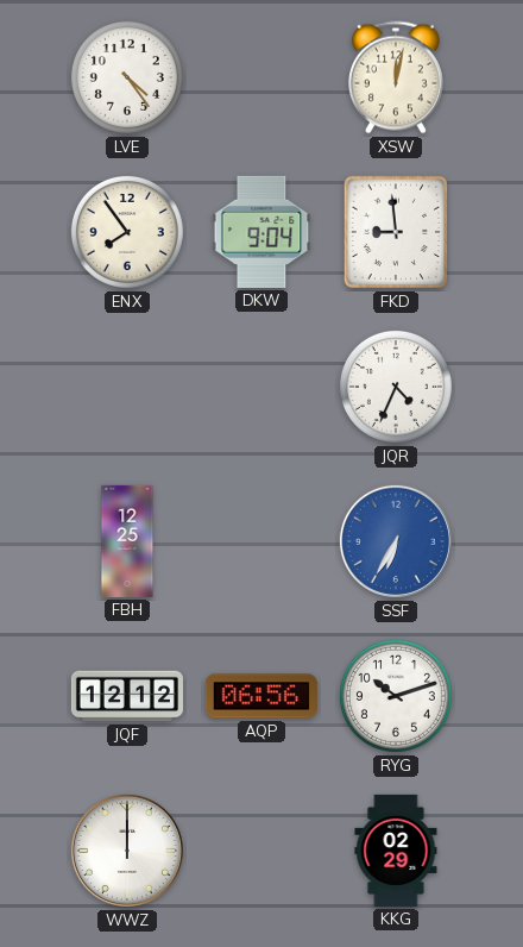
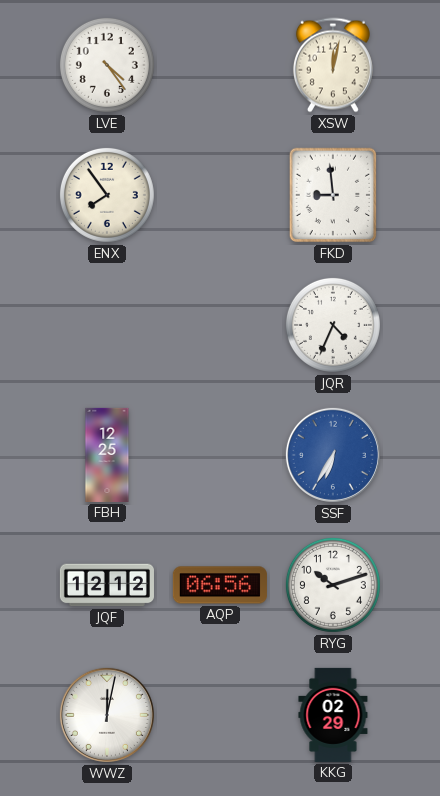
DKW: 9:04 -> none
WWZ: 12:00 -> 12:02
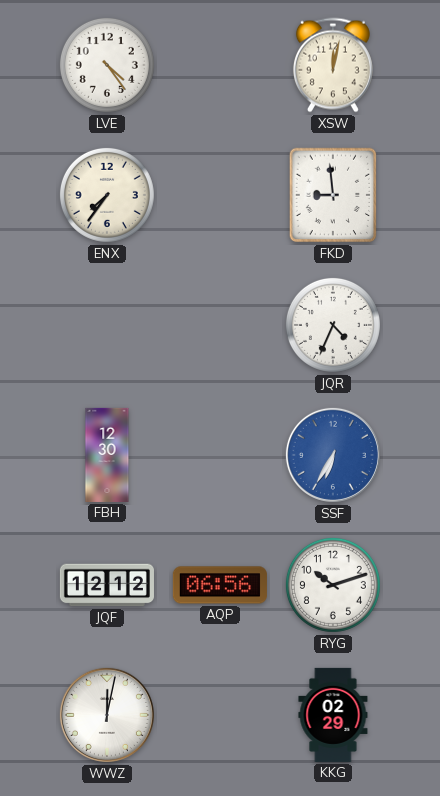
ENX: 7:54 -> 7:36
FBH: 12:25 -> 12:30
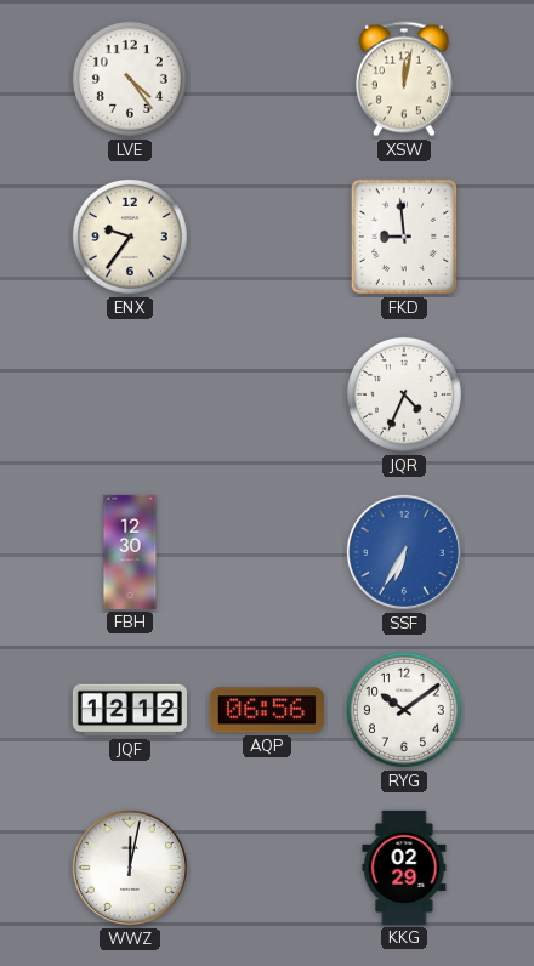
ENX: 7:36 -> 9:36
RYG: 10:12 -> 10:09
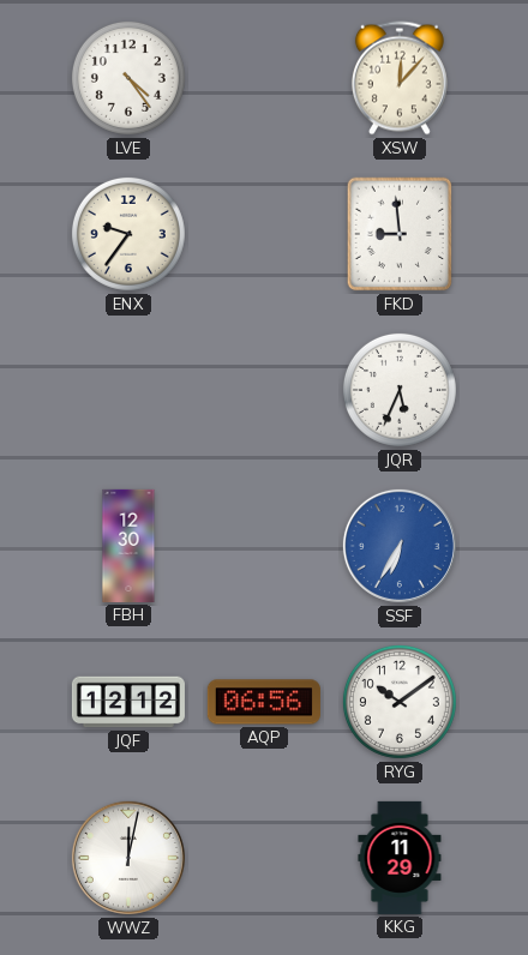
XSW: 12:02 -> 12:07
JQR: 4:34 -> 5:34
KKG: 02:29 -> 11:29
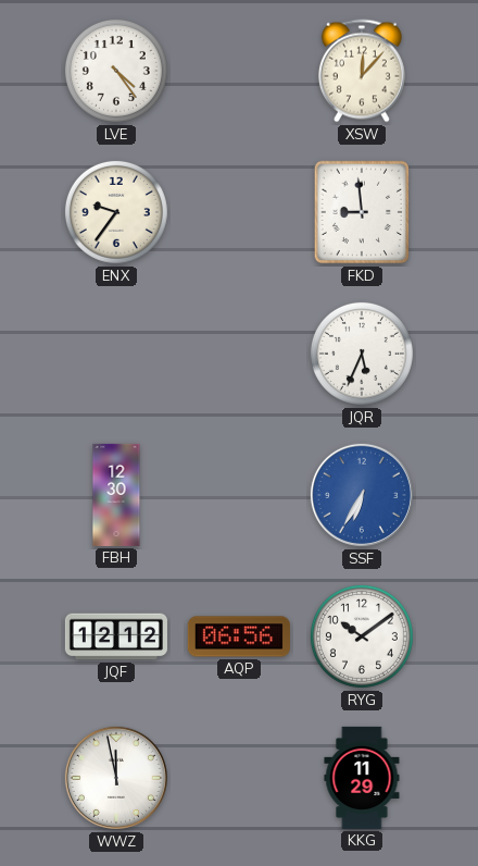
WWZ: 12:02 -> 11:58
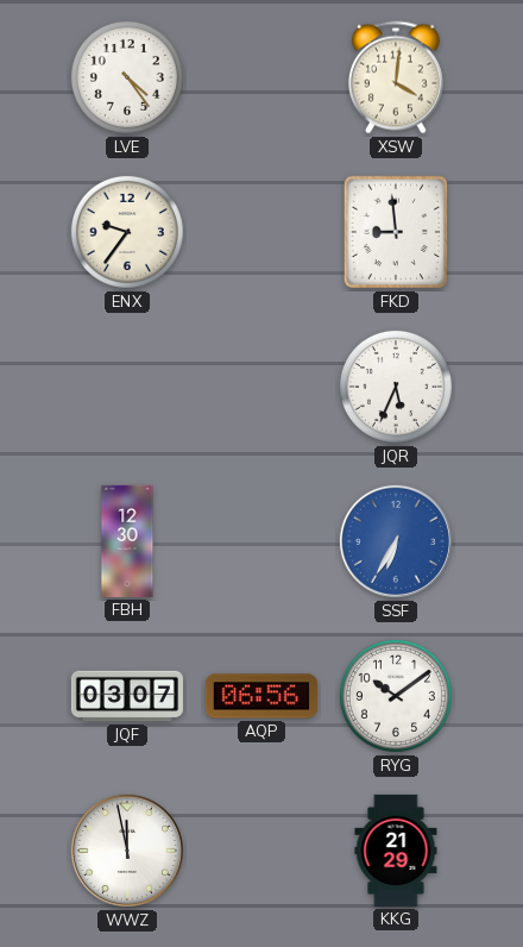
XSW: 12:07 -> 4:01
JQF: 12:12 -> 03:07
KKG: 11:29 -> 21:29
